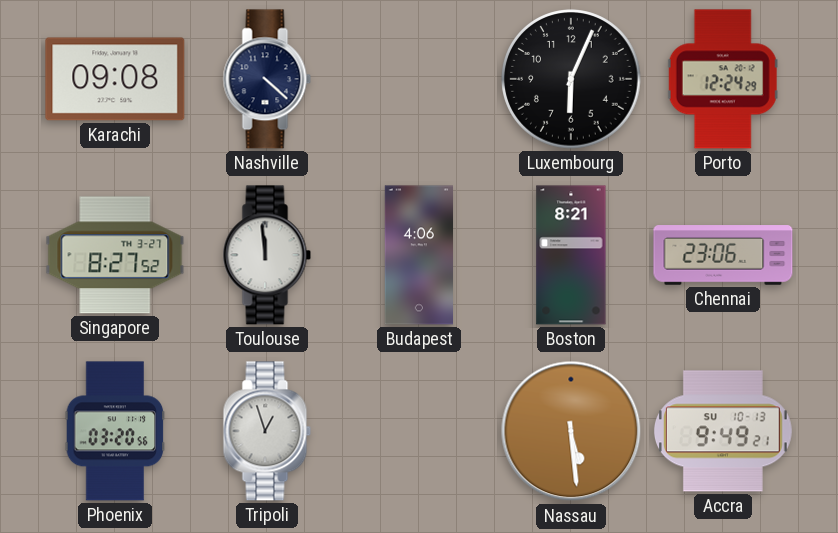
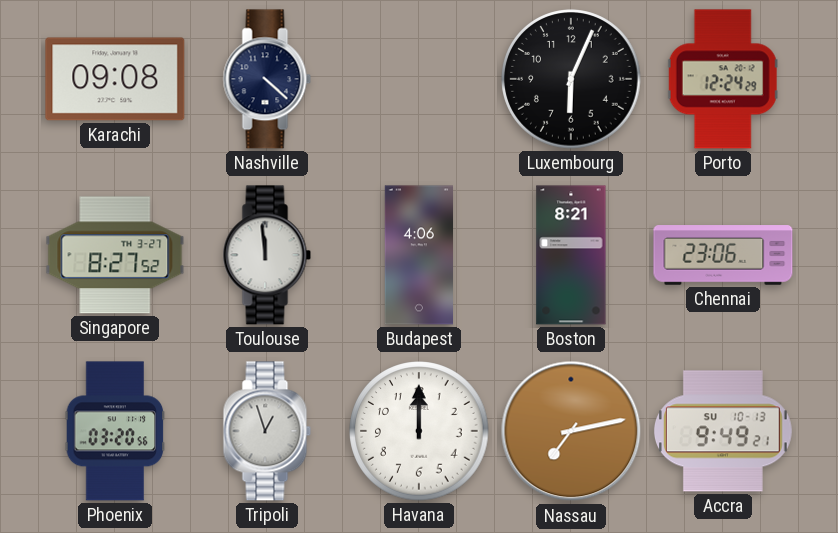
Havana: none -> 12:00
Nassau: 5:29 -> 7:13
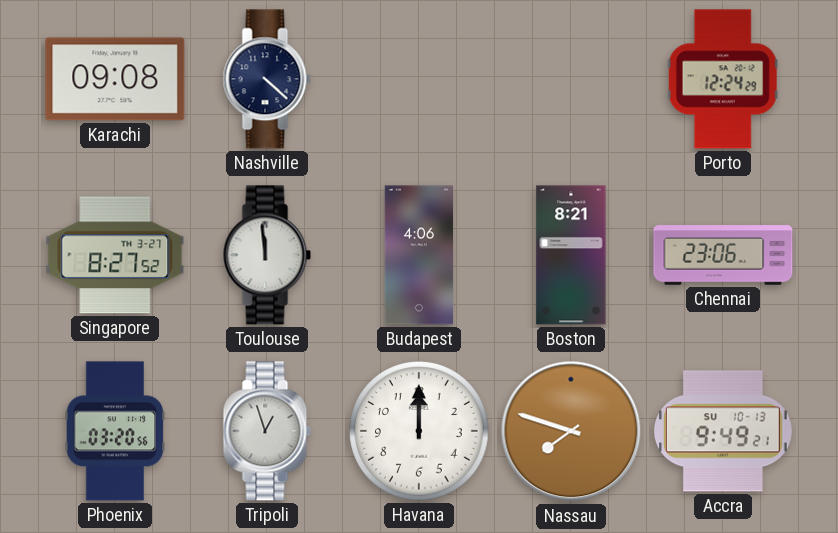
Luxembourg: 6:04 -> none
Nassau: 7:13 -> 7:48
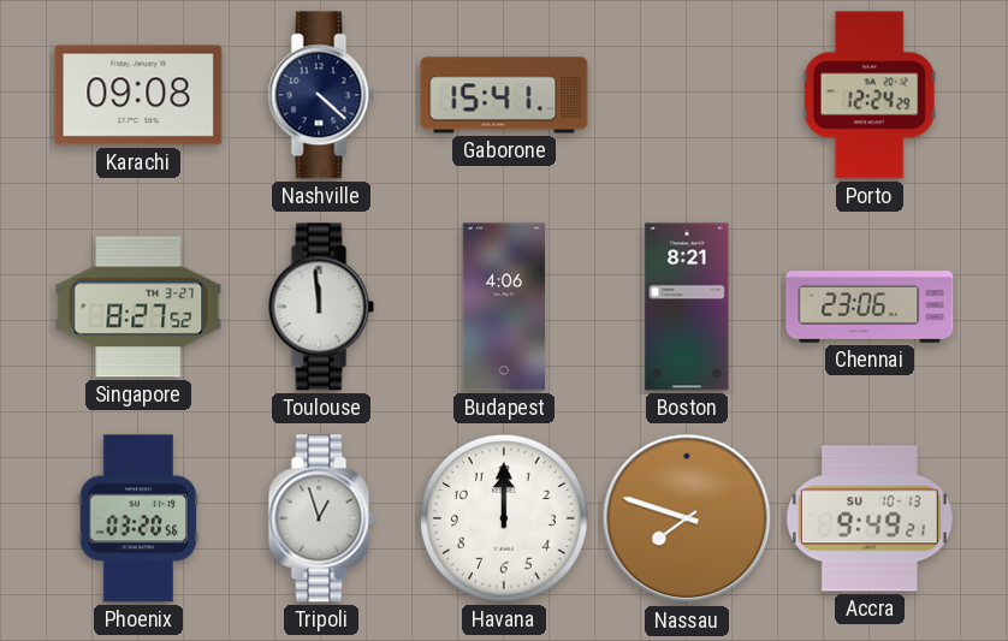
Gaborone: none -> 15:41
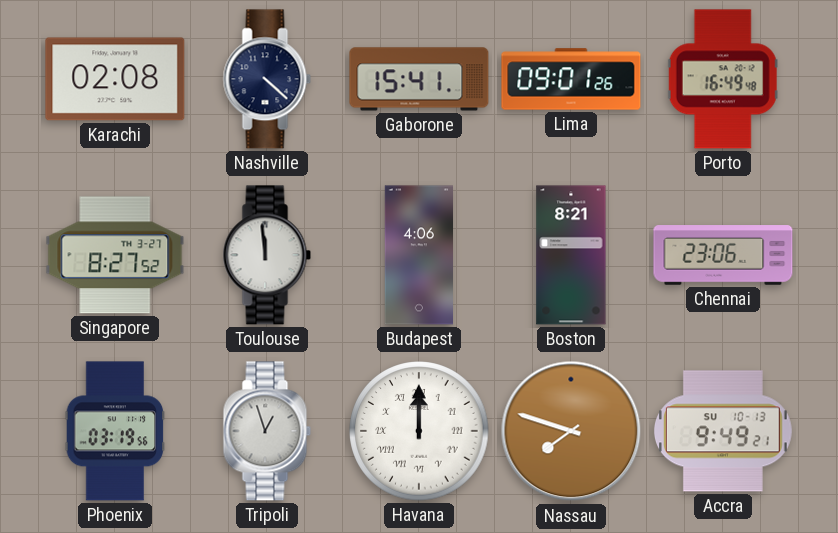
Karachi: 09:08 -> 02:08
Lima: none -> 09:01
Porto: 12:24 -> 16:49
Phoenix: 03:20 -> 03:19
Havana numerals: Arabic -> Roman
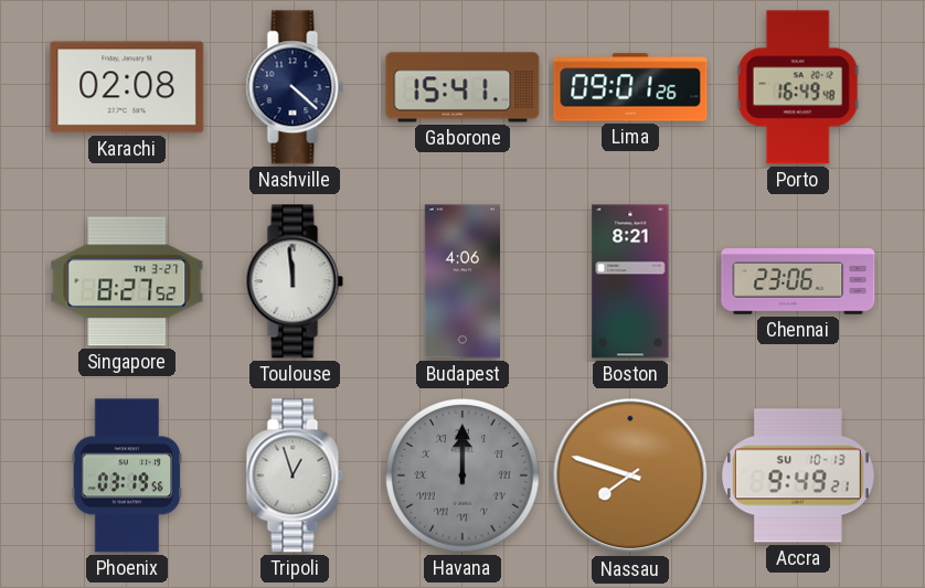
Havana dial: white -> grey
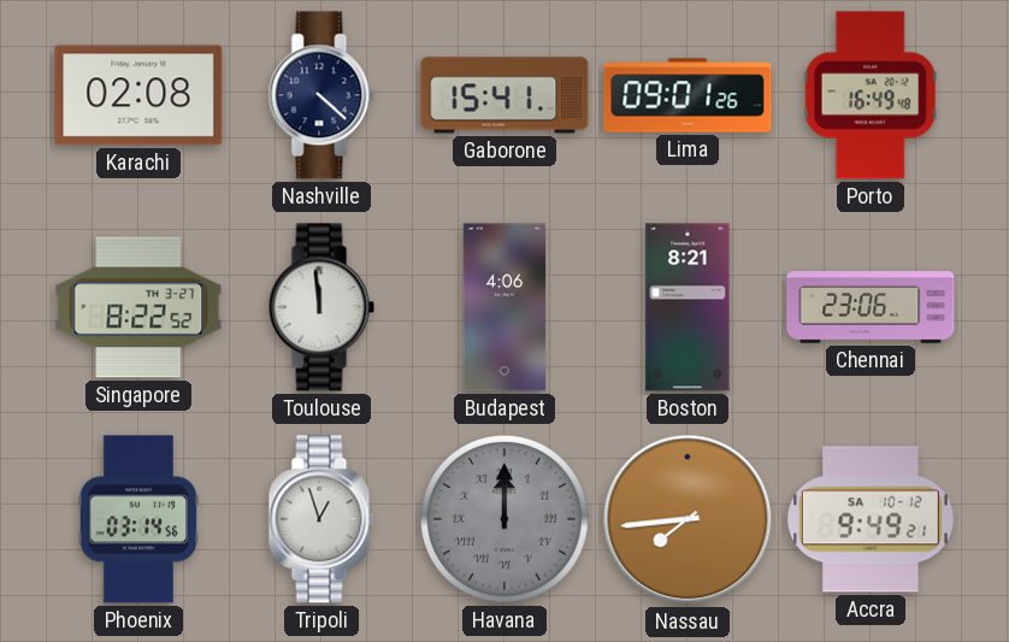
Singapore: 8:27 -> 8:22
Phoenix: 03:19 -> 03:14
Nassau: 7:48 -> 7:44
Accra date: SU 10-13 -> SA 10-12
